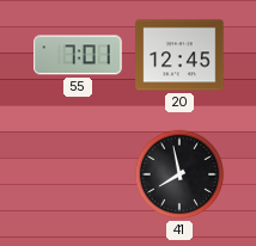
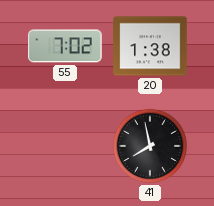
55: 7:01 -> 7:02
20: 12:45 -> 1:38
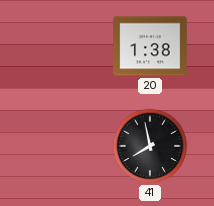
55: 7:02 -> none
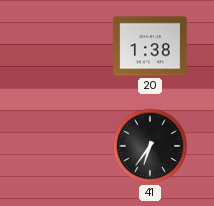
41: 7:58 -> 6:36
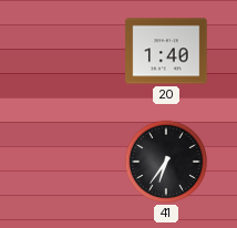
20: 1:38 -> 1:40
